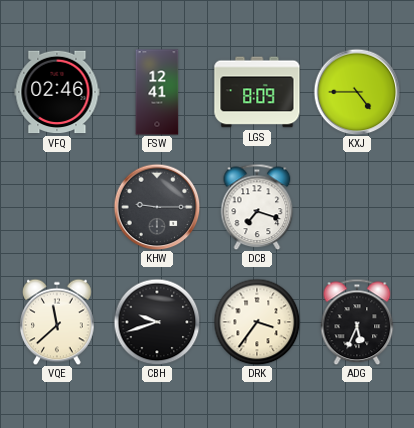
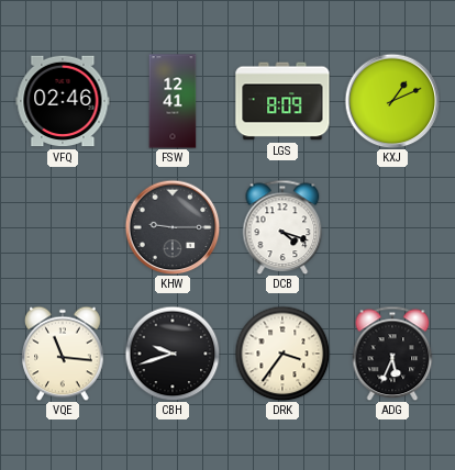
KXJ: 4:45 -> 1:11
DCB: 7:18 -> 4:18
VQE: 11:38 -> 11:16
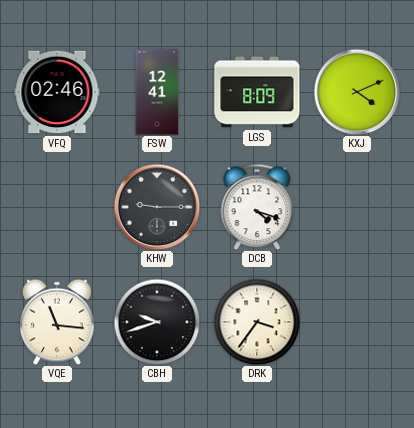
KXJ: 1:11 -> 4:11
ADG: 5:34 -> none
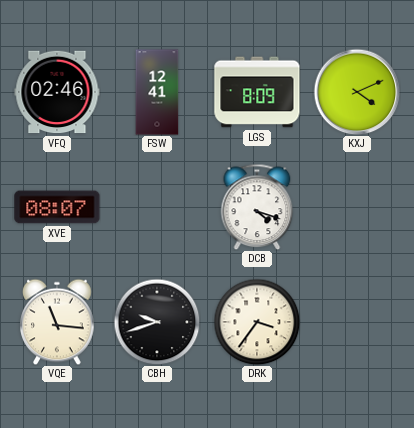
XVE: none -> 08:07
KHW: 9:15 -> none
